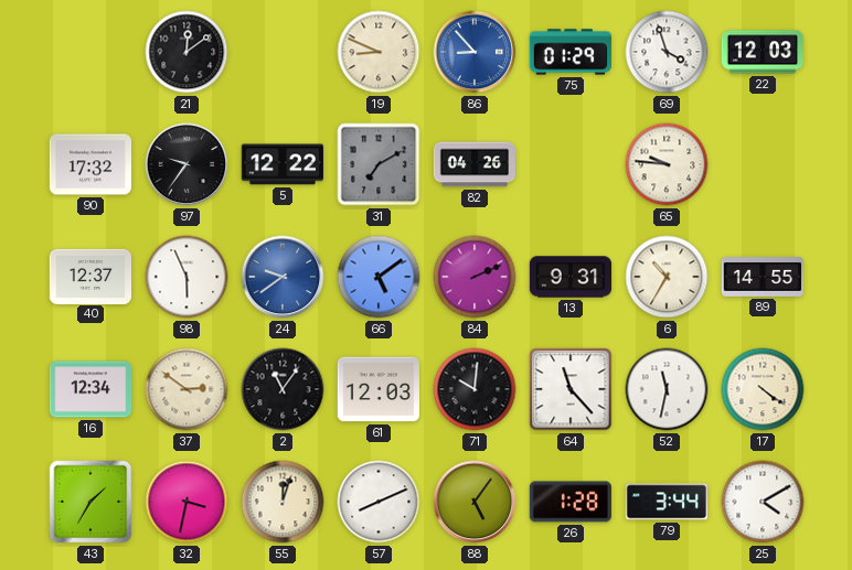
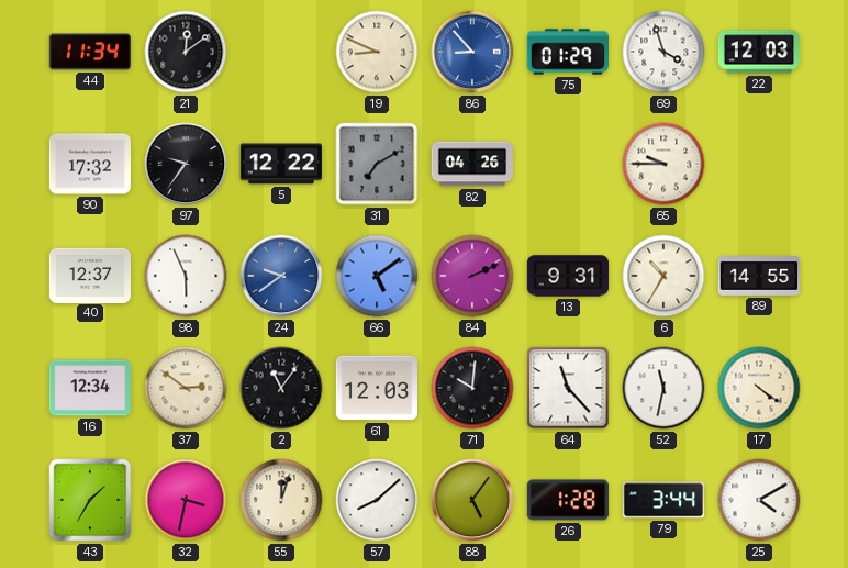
44: none -> 11:34
65: 9:46 -> 9:45
57: 8:11 -> 8:08
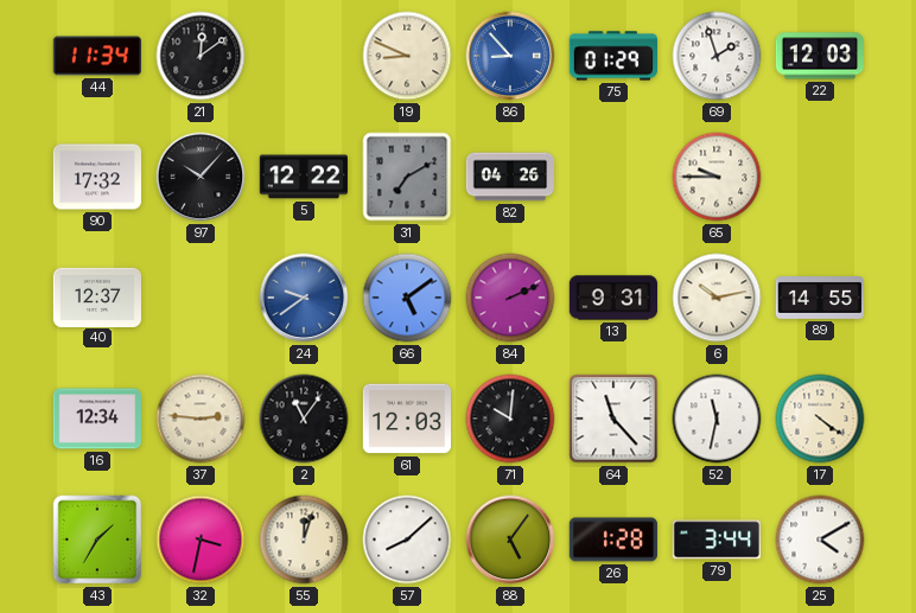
69: 3:57 -> 1:57
97: 9:36 -> 10:07
98: 5:56 -> none
6: 10:35 -> 10:13
37: 2:51 -> 2:46
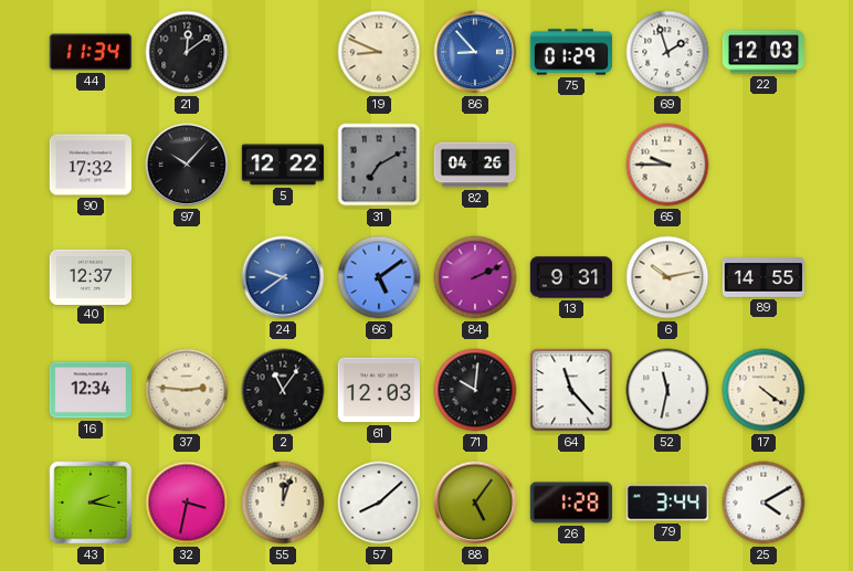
43: 1:35 -> 2:17
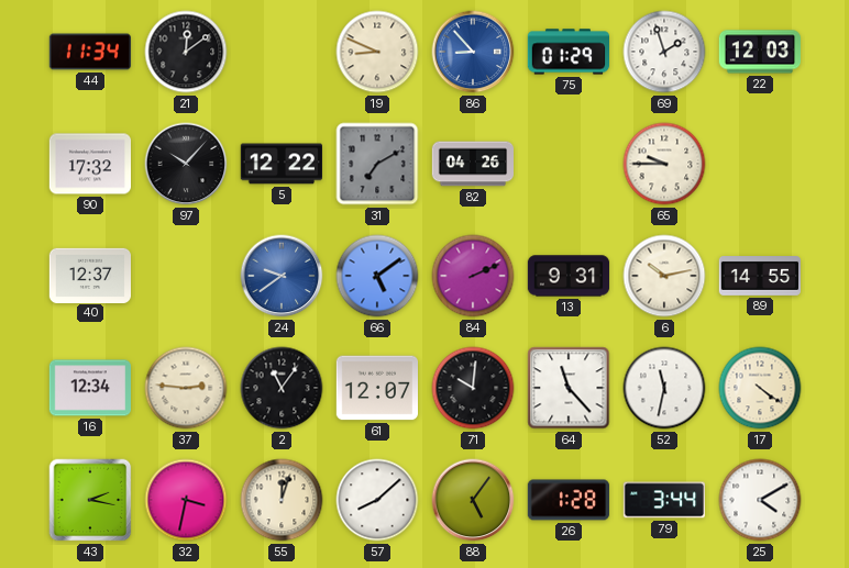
61: 12:03 -> 12:07
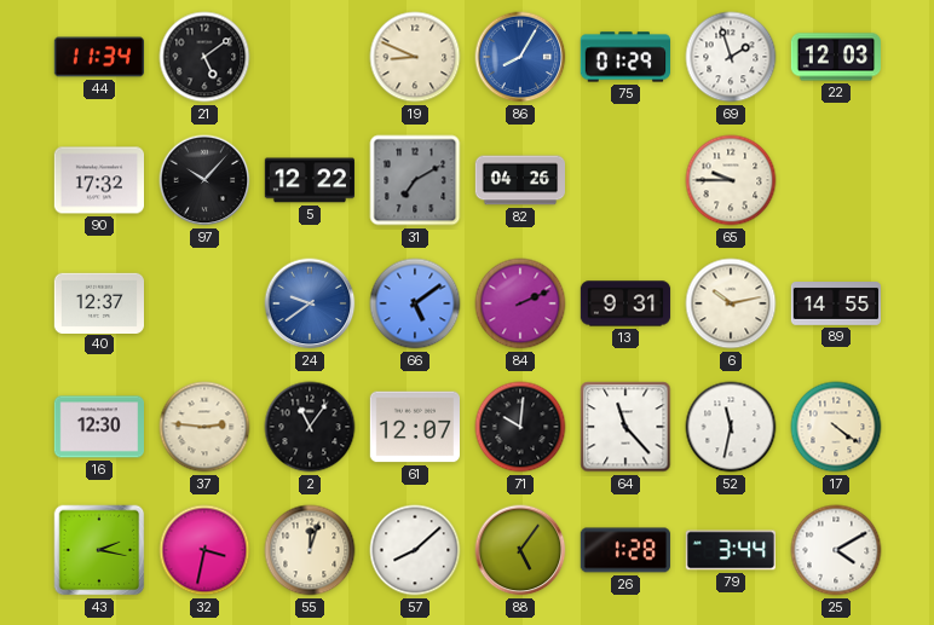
21: 12:09 -> 5:09
86: 8:53 -> 8:05
16: 12:34 -> 12:30
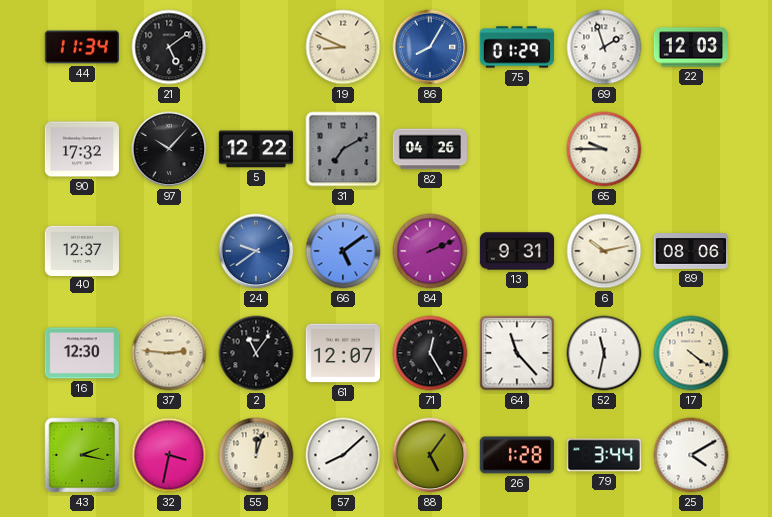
89: 14:55 -> 08:06
71: 10:01 -> 12:25
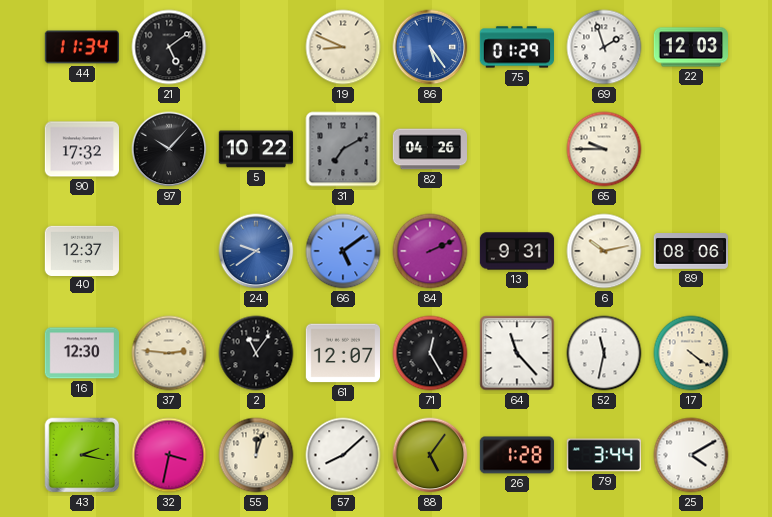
86: 8:05 -> 5:24
5: 12:22 -> 10:22
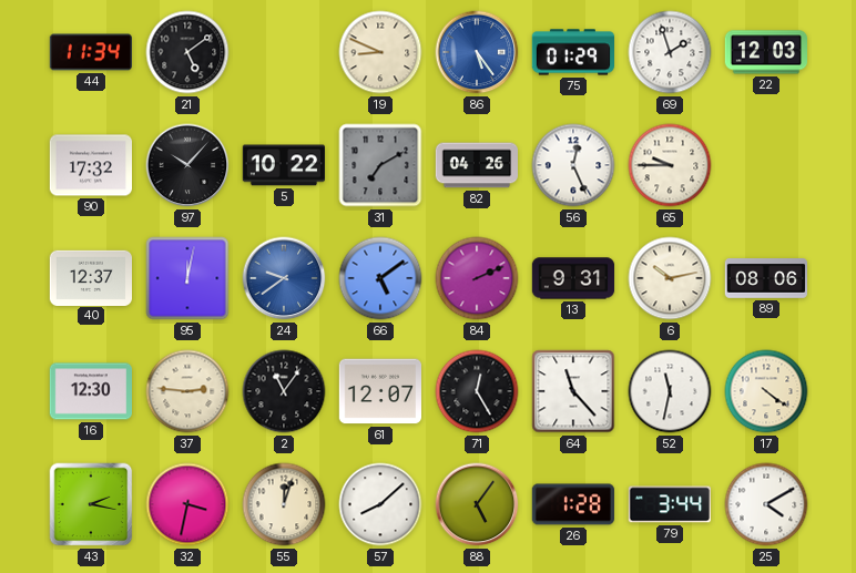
56: none -> 12:26
95: none -> 12:02
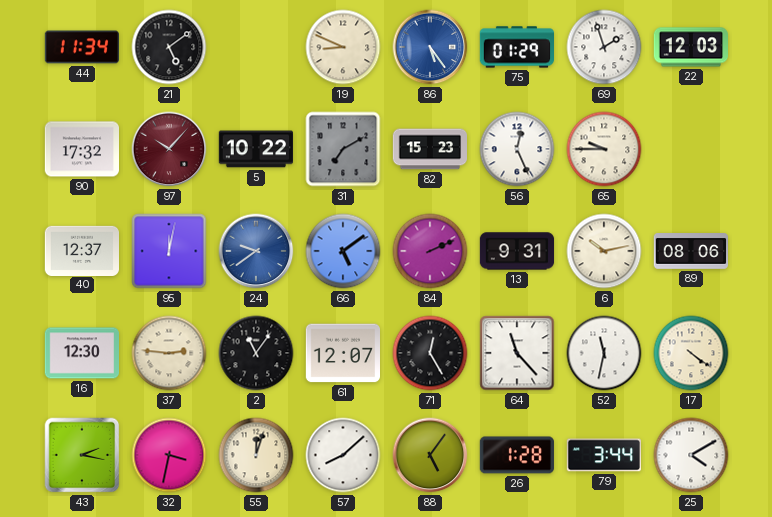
97 dial: black -> burgundy
82: 04:26 -> 15:23
